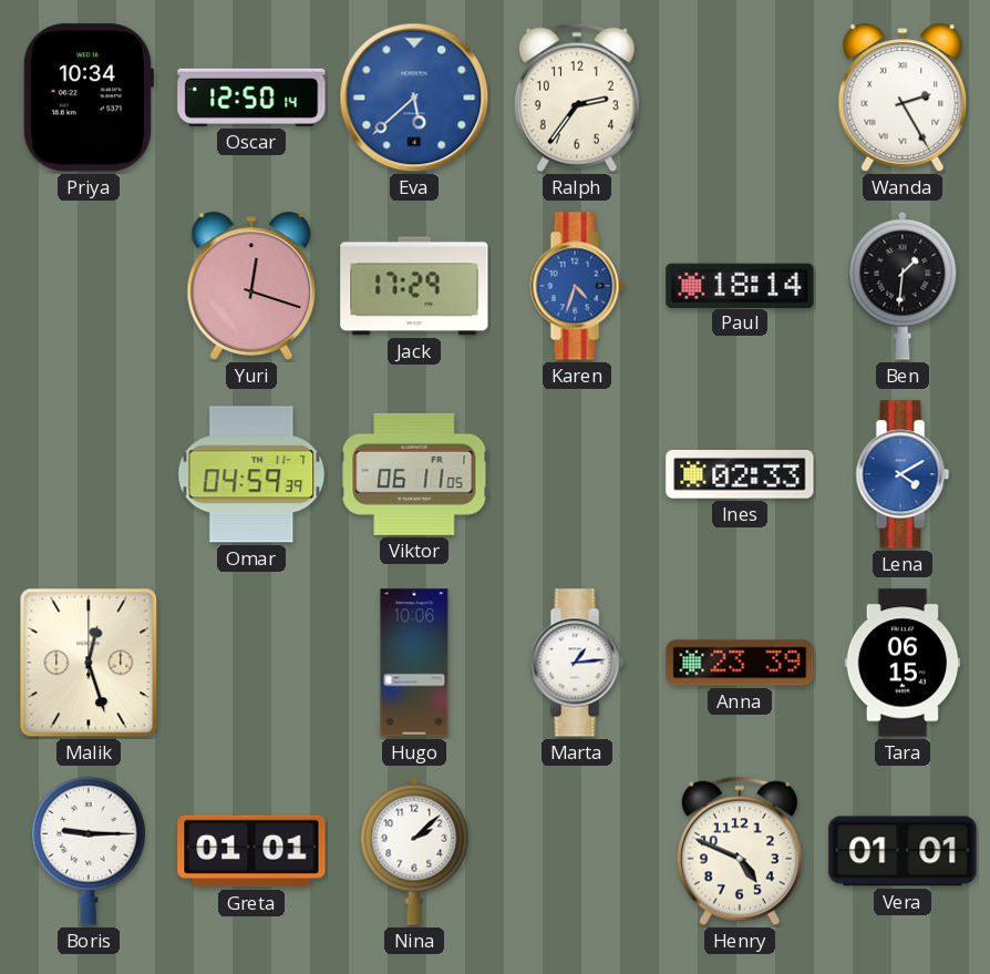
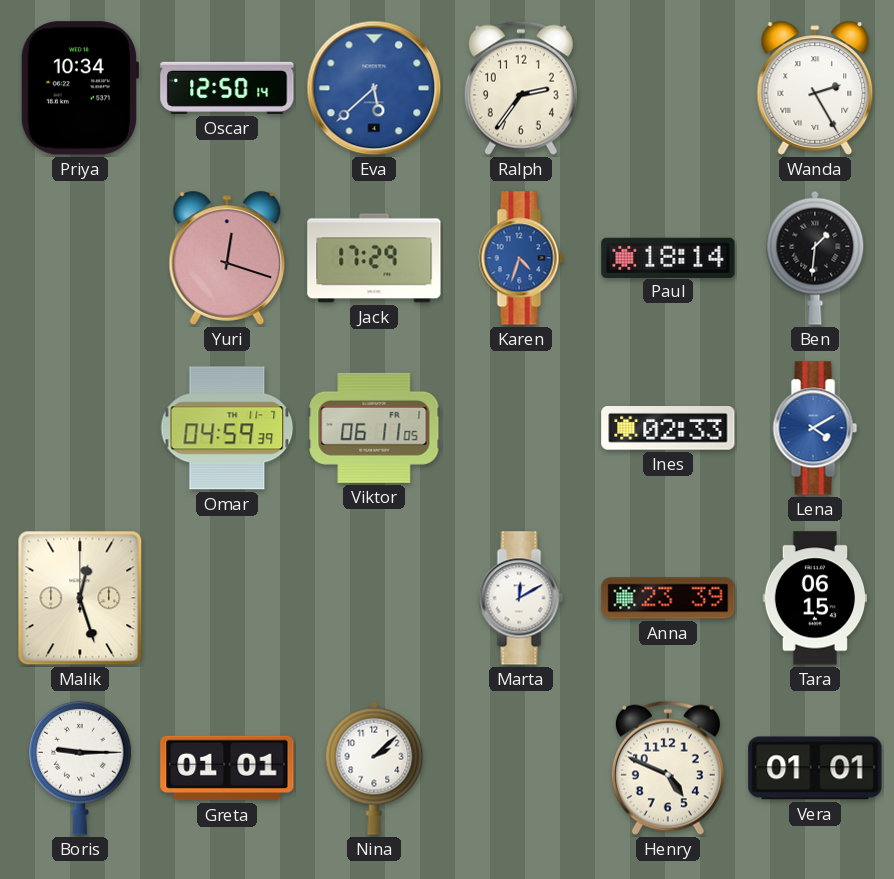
Hugo: 10:06 -> none
Marta: 1:14 -> 12:10
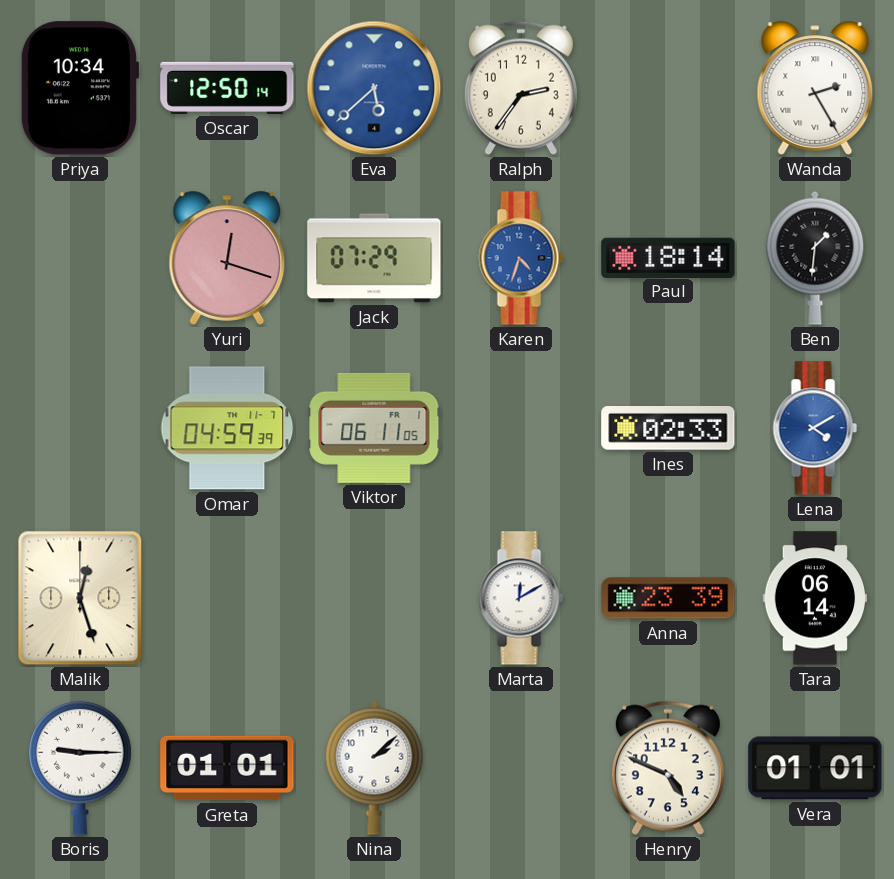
Jack: 17:29 -> 07:29
Tara: 06:15 -> 06:14
